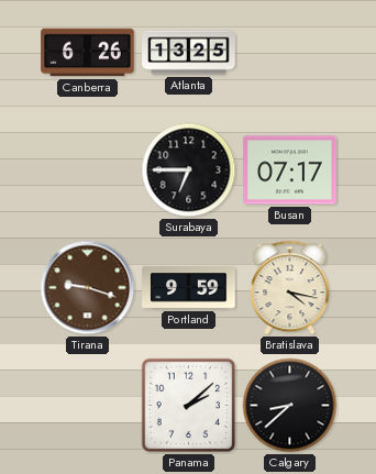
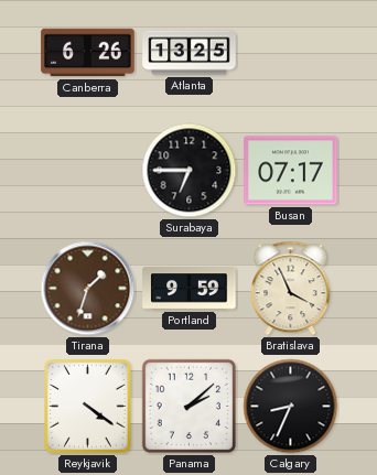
Tirana: 9:18 -> 1:33
Bratislava: 4:17 -> 3:56
Reykjavik: none -> 4:21
Calgary: 8:38 -> 8:34
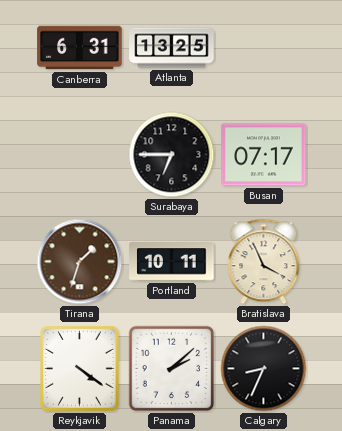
Canberra: 6:26 -> 6:31
Portland: 9:59 -> 10:11
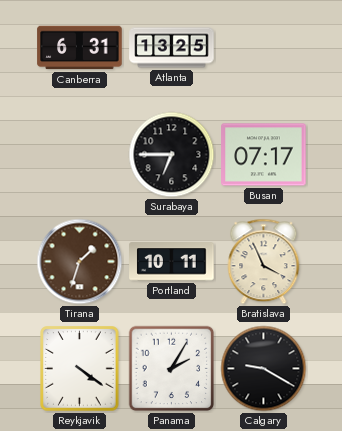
Panama: 2:08 -> 2:05
Calgary: 8:34 -> 9:20
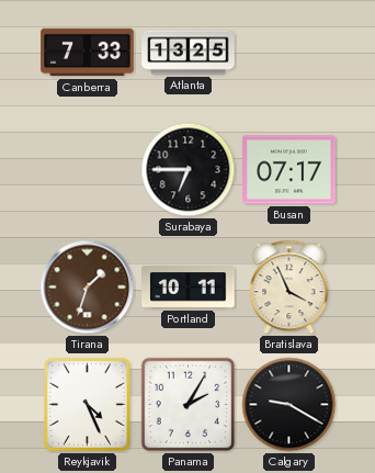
Canberra: 6:31 -> 7:33
Reykjavik: 4:21 -> 4:26
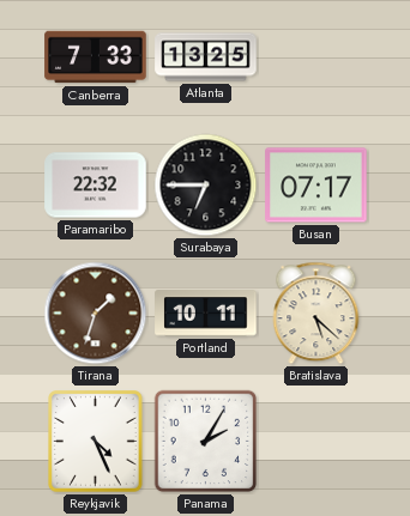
Paramaribo: none -> 22:32
Bratislava: 3:56 -> 5:22
Calgary: 9:20 -> none
